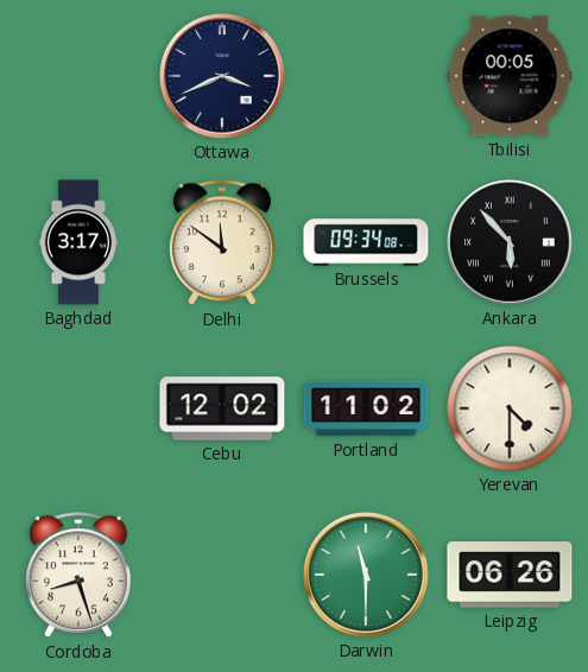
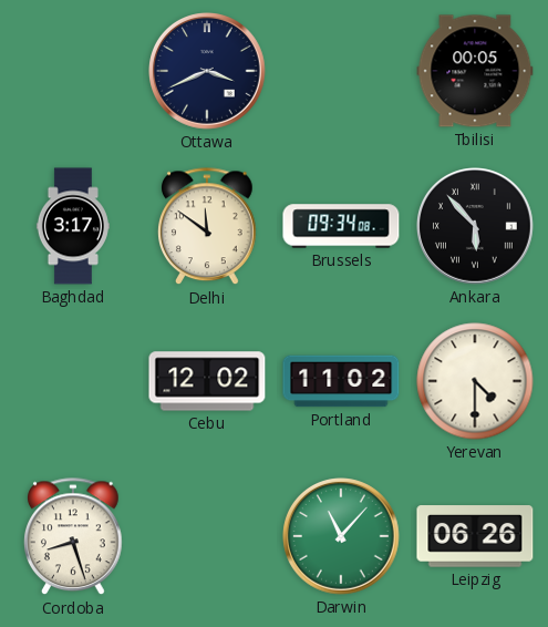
Darwin: 11:30 -> 11:07
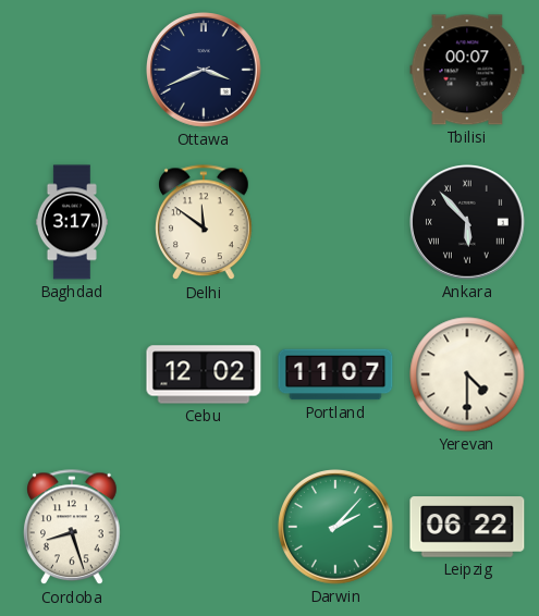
Tbilisi: 00:05 -> 00:07
Brussels: 09:34 -> none
Portland: 11:02 -> 11:07
Darwin: 11:07 -> 2:07
Leipzig: 06:26 -> 06:22
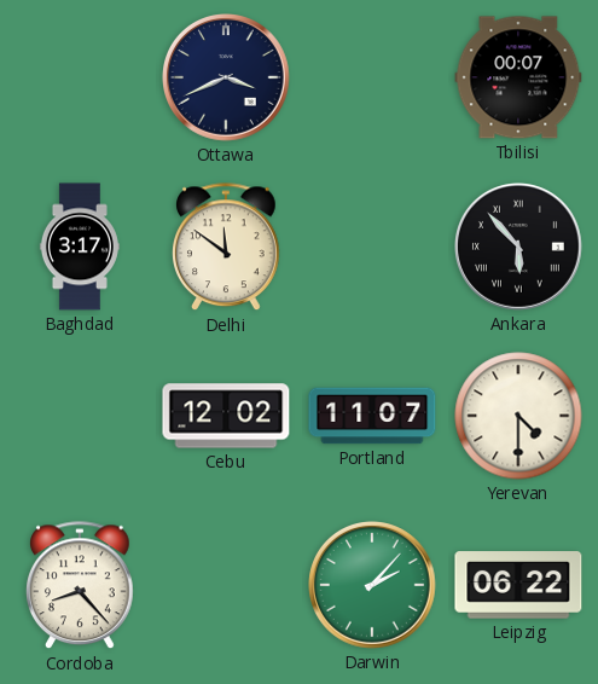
Cordoba: 8:27 -> 8:23
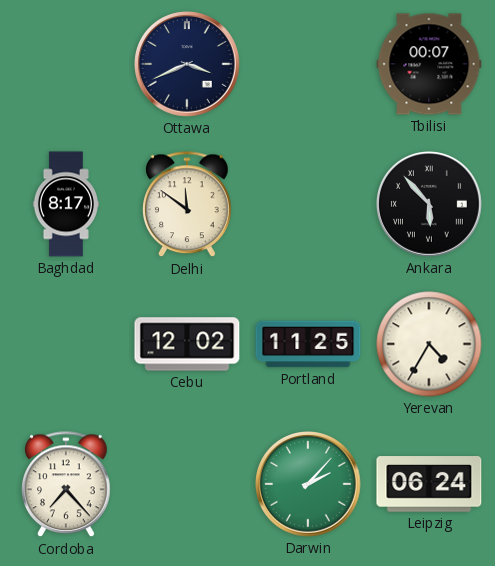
Baghdad: 3:17 -> 8:17
Portland: 11:07 -> 11:25
Yerevan: 4:30 -> 4:35
Cordoba: 8:23 -> 7:23
Leipzig: 06:22 -> 06:24
